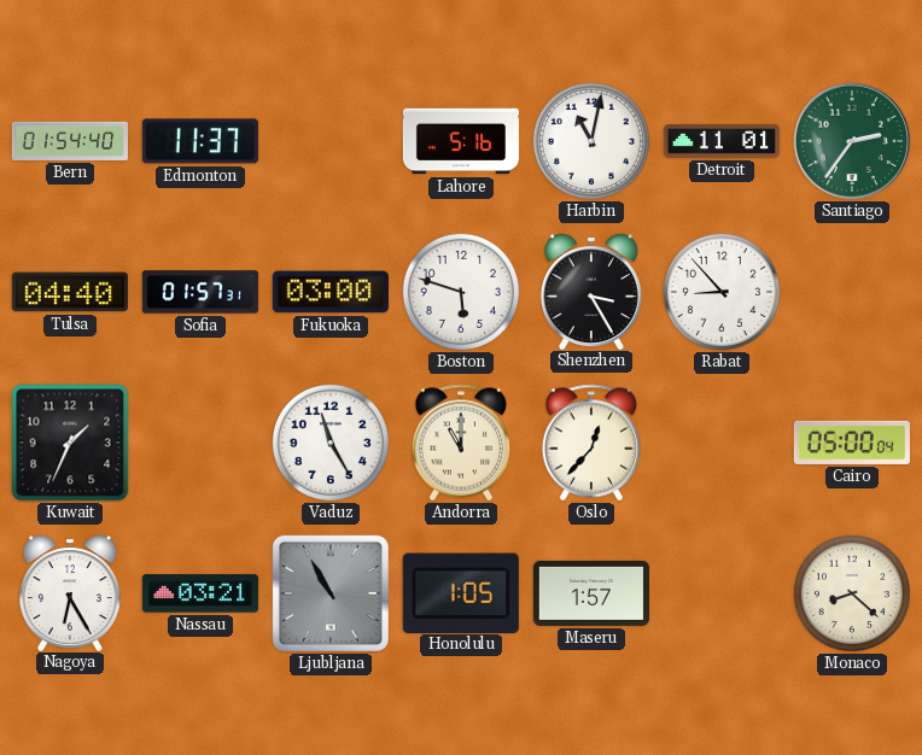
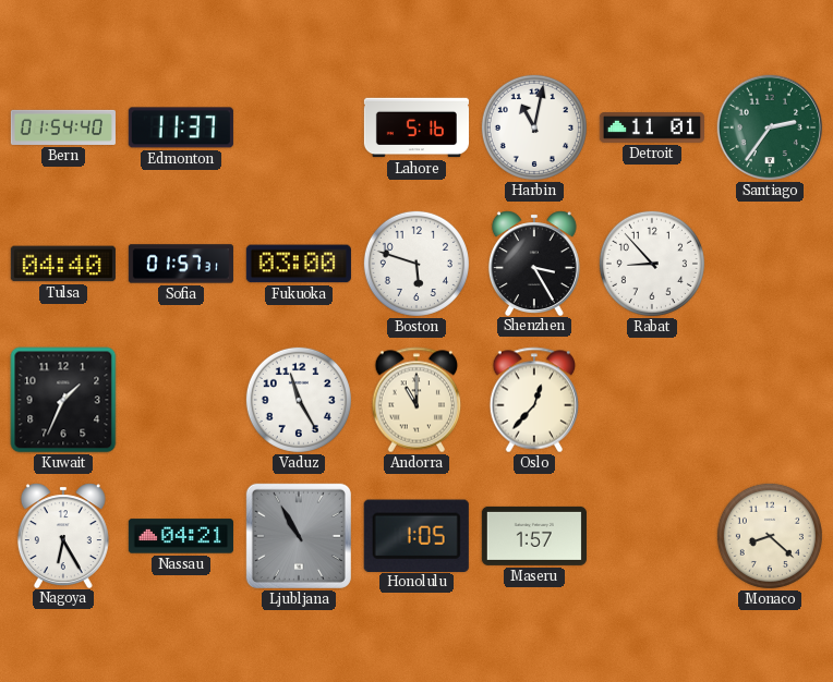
Cairo: 05:00 -> none
Nassau: 03:21 -> 04:21
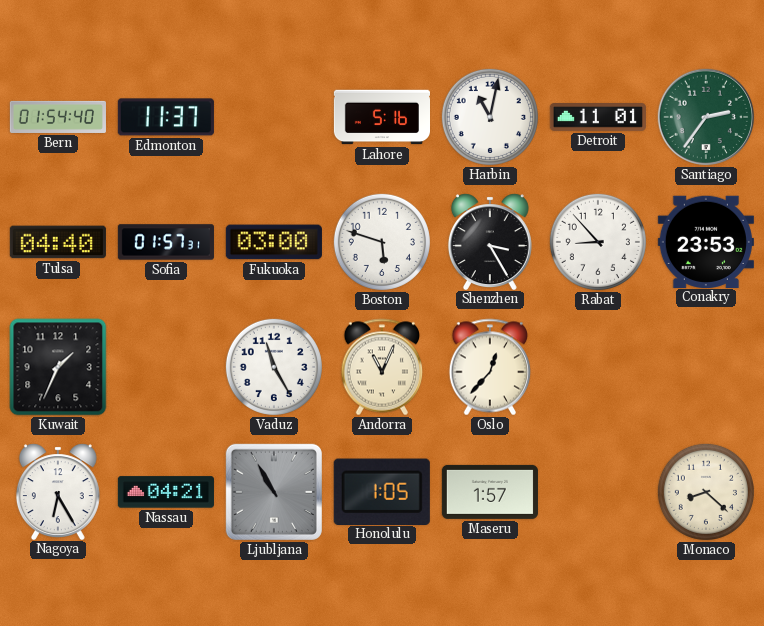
Conakry: none -> 23:53
Andorra: 11:00 -> 11:04
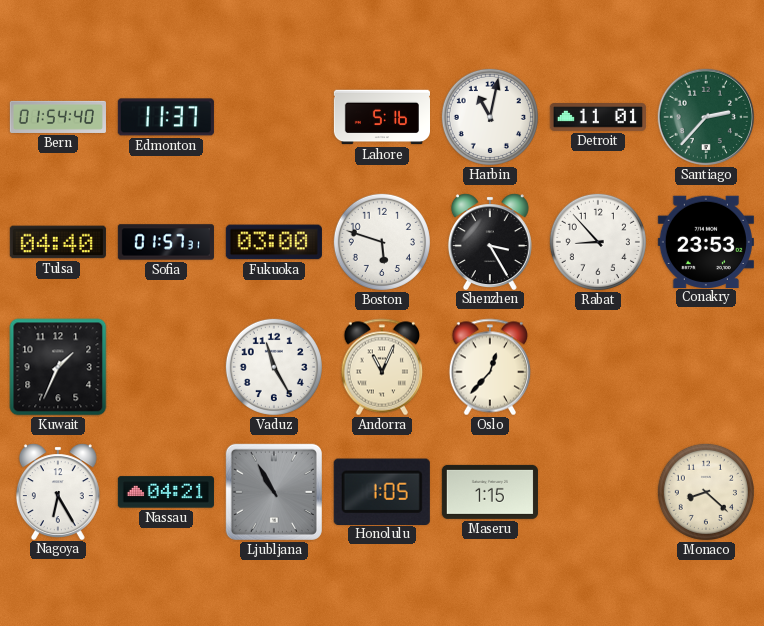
Santiago: 2:36 -> 2:37
Maseru: 1:57 -> 1:15
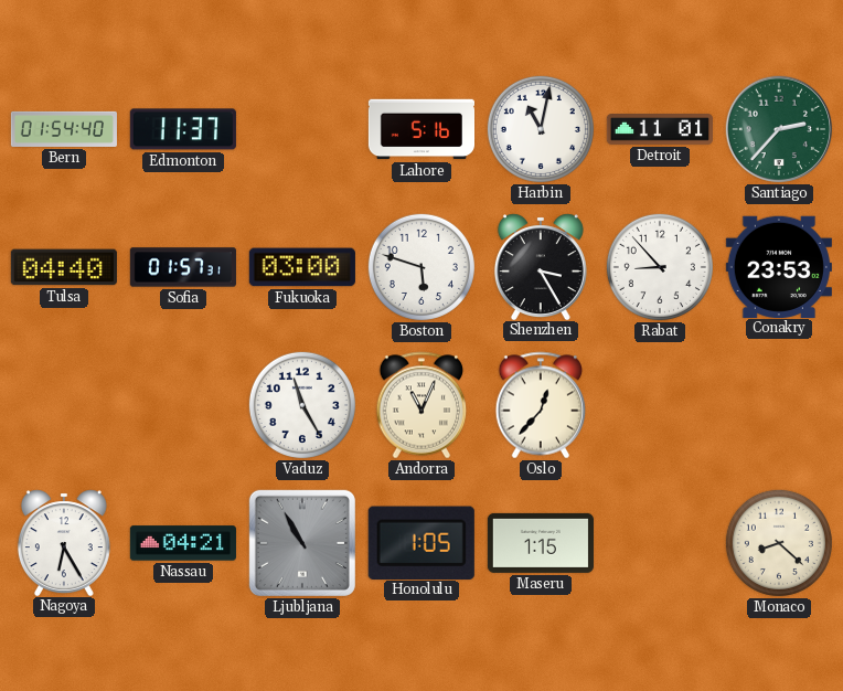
Kuwait: 1:34 -> none
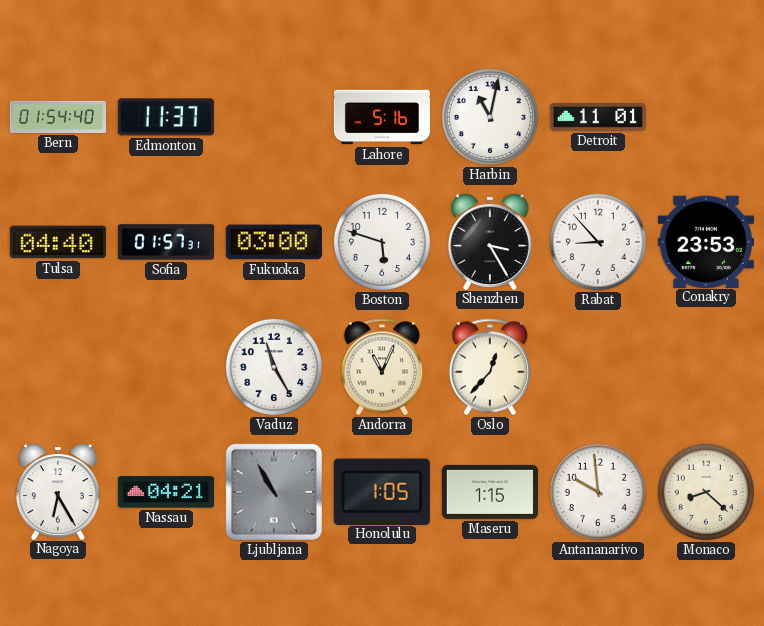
Santiago: 2:37 -> none
Antananarivo: none -> 9:59
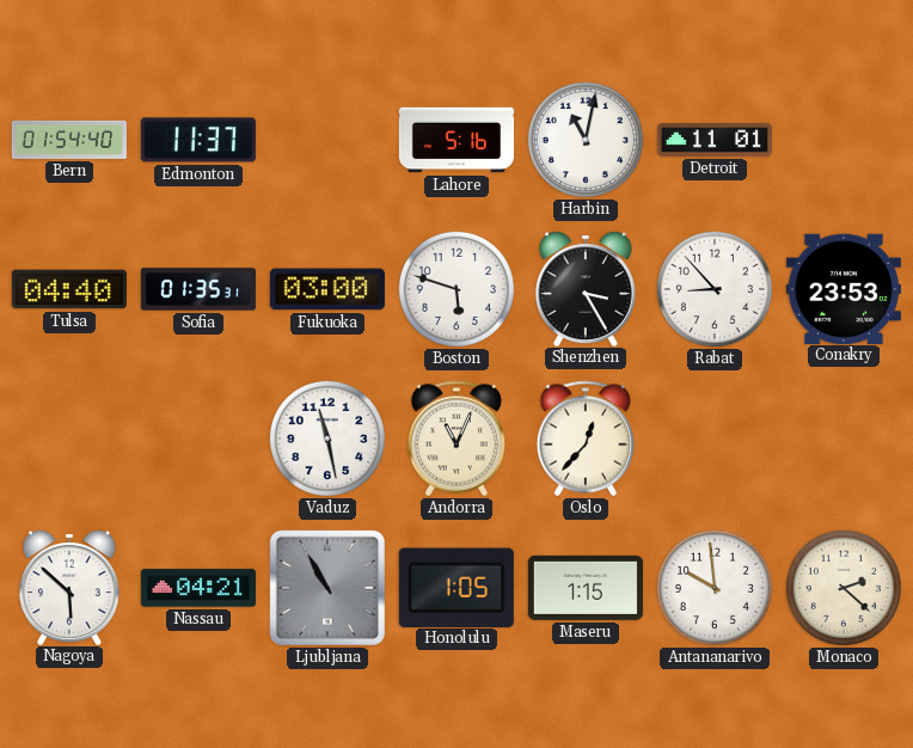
Sofia: 01:57 -> 01:35
Vaduz: 11:25 -> 11:28
Nagoya: 6:25 -> 5:52
Monaco: 8:22 -> 2:22
